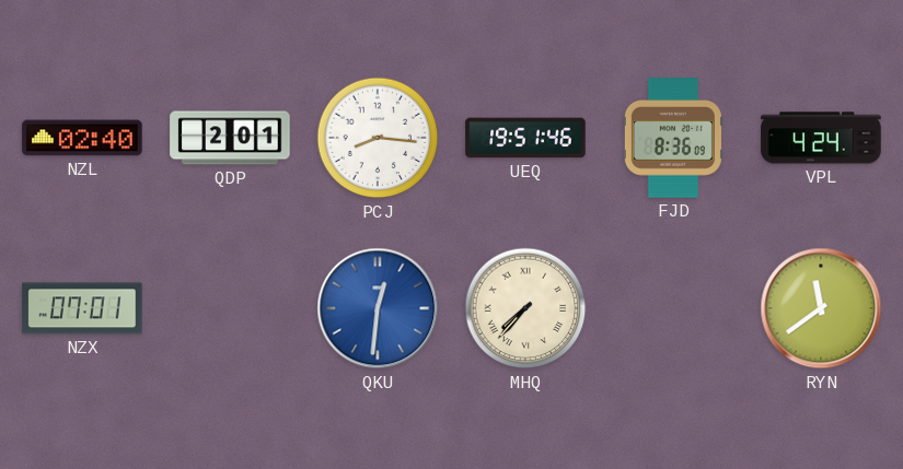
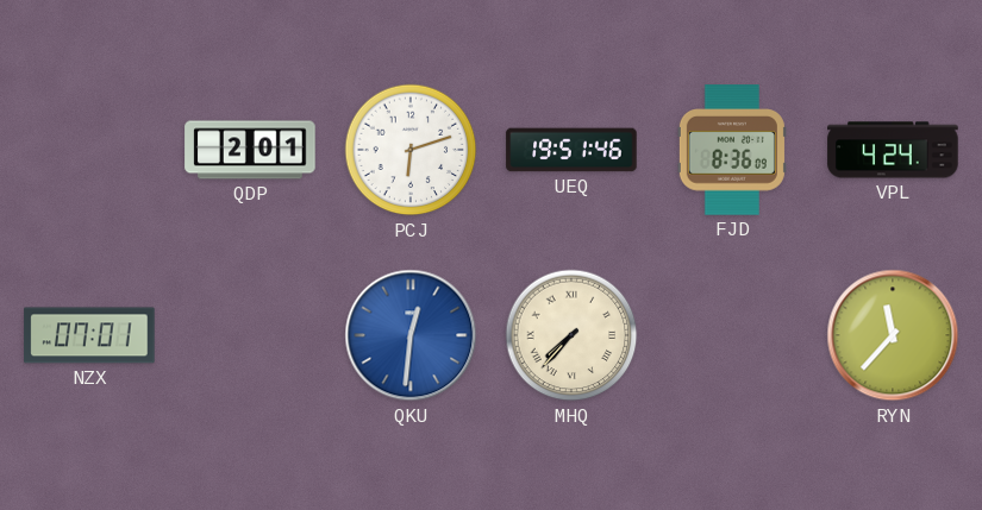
NZL: 02:40 -> none
PCJ: 8:16 -> 6:12
RYN: 11:39 -> 11:37
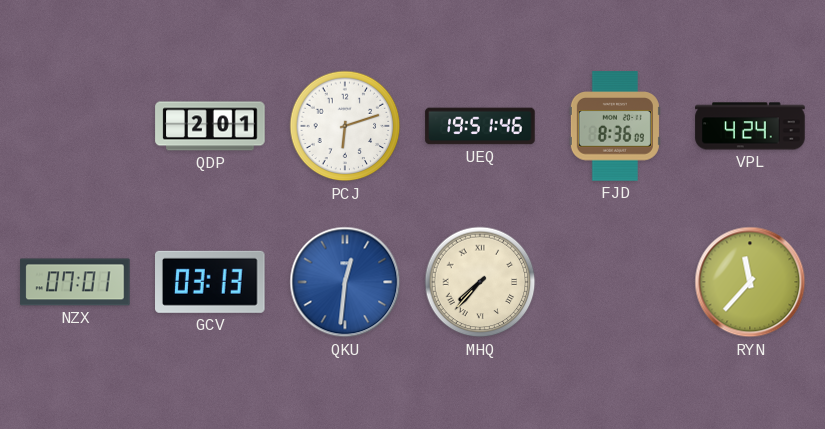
GCV: none -> 03:13
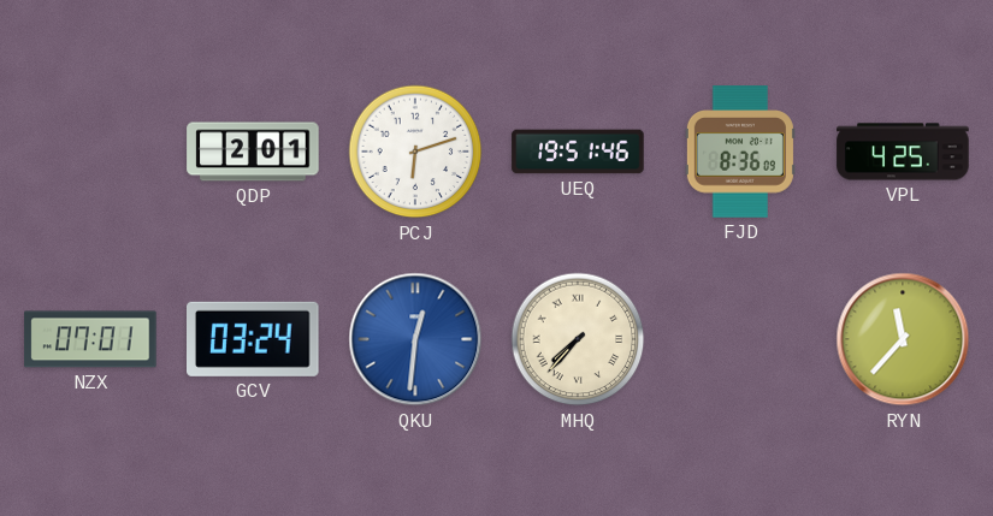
VPL: 4:24 -> 4:25
GCV: 03:13 -> 03:24
